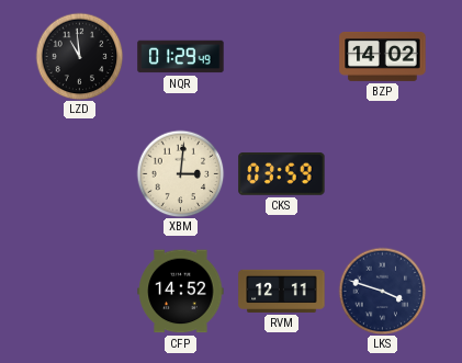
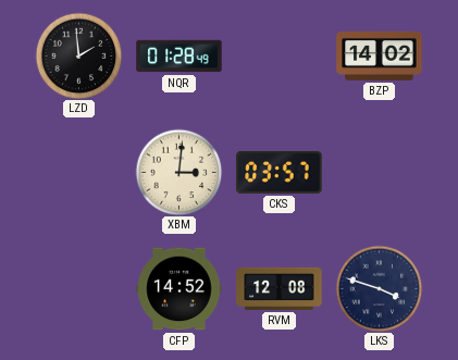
LZD: 10:59 -> 1:59
NQR: 01:29 -> 01:28
CKS: 03:59 -> 03:57
RVM: 12:11 -> 12:08
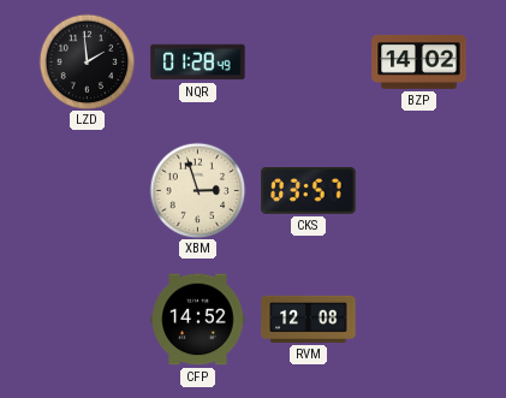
XBM: 3:01 -> 2:57
LKS: 3:48 -> none
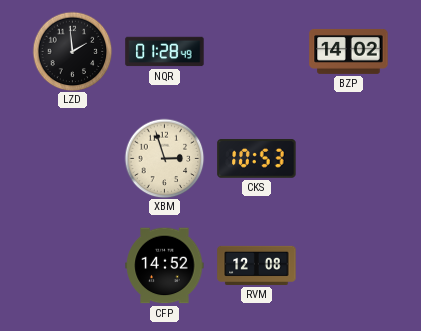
CKS: 03:57 -> 10:53
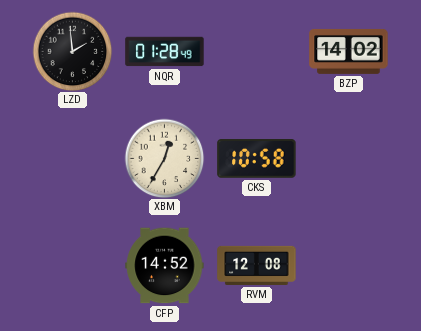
XBM: 2:57 -> 12:35
CKS: 10:53 -> 10:58
